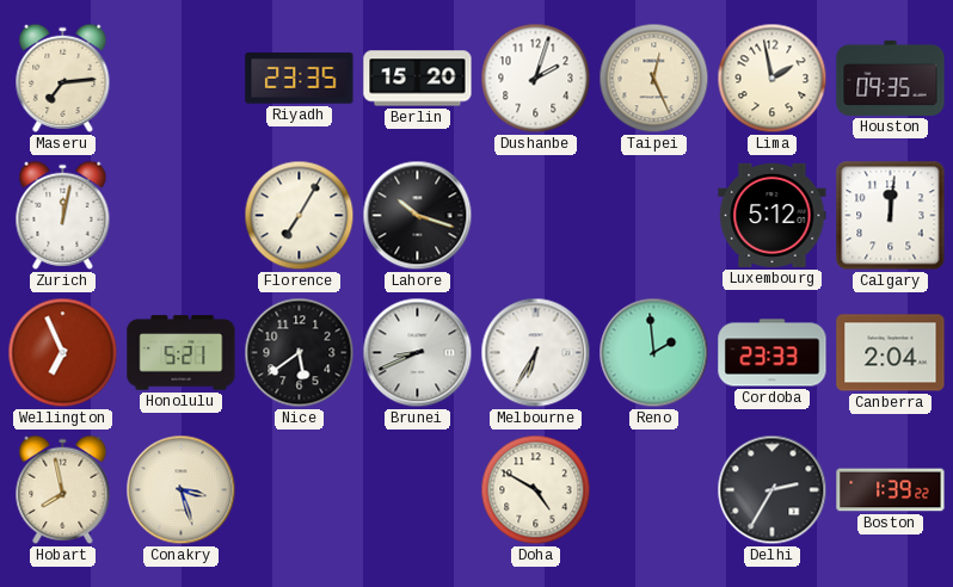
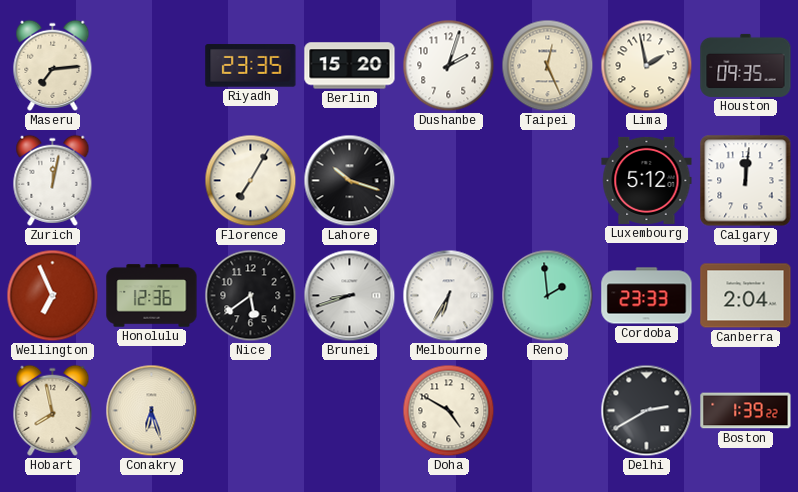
Honolulu: 5:21 -> 12:36
Brunei: 8:41 -> 8:42
Conakry: 3:27 -> 6:27
Delhi: 2:35 -> 2:40
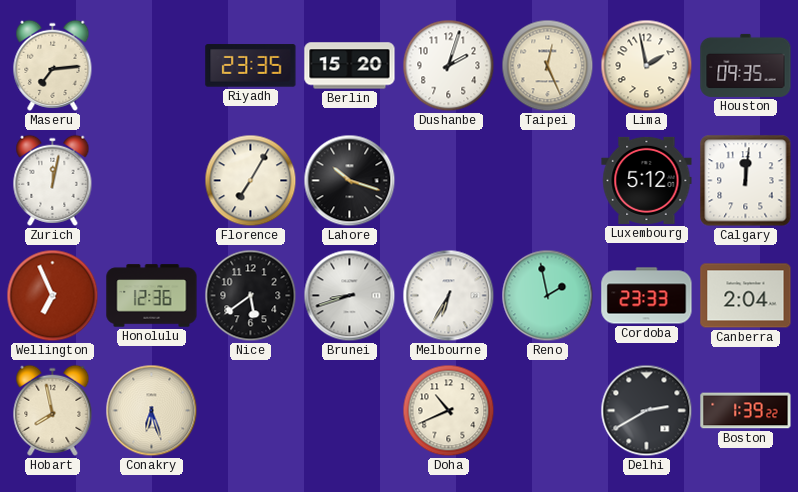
Reno: 1:59 -> 1:58
Doha: 4:50 -> 10:41
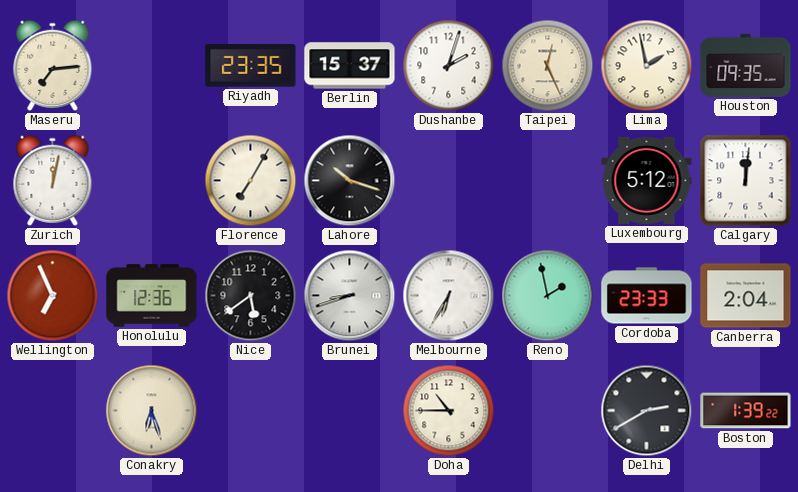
Berlin: 15:20 -> 15:37
Hobart: 7:58 -> none
Doha: 10:41 -> 10:45
